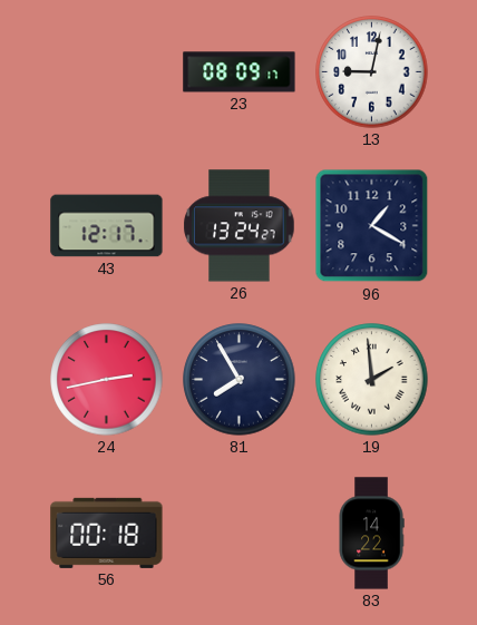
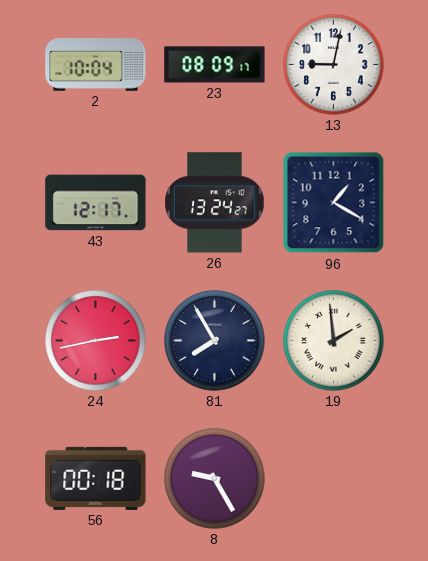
2: none -> 10:04
8: none -> 9:25
83: 14:22 -> none
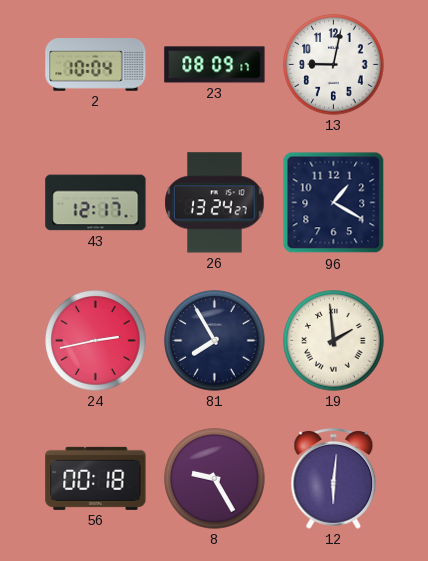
12: none -> 6:01
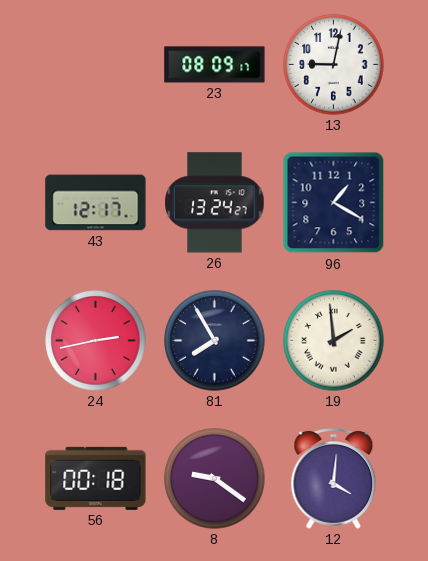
2: 10:04 -> none
8: 9:25 -> 9:21
12: 6:01 -> 4:01
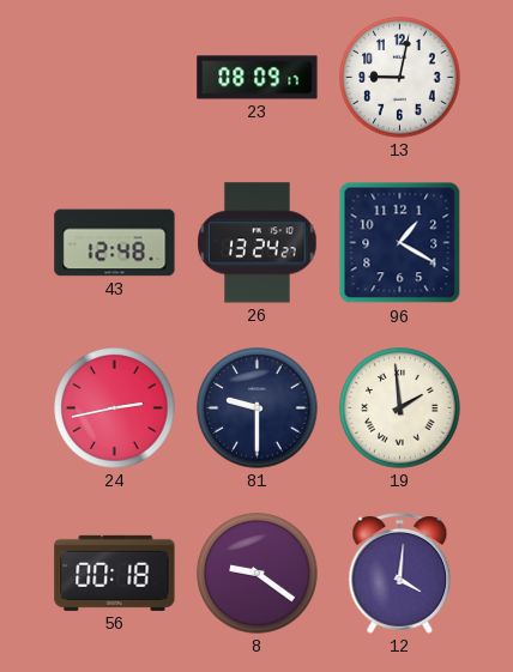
43: 12:17 -> 12:48
81: 7:55 -> 9:30
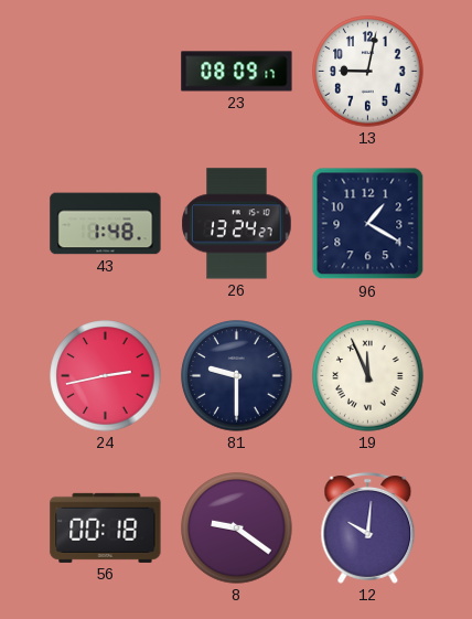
43: 12:48 -> 1:48
19: 1:59 -> 11:56
12: 4:01 -> 10:01
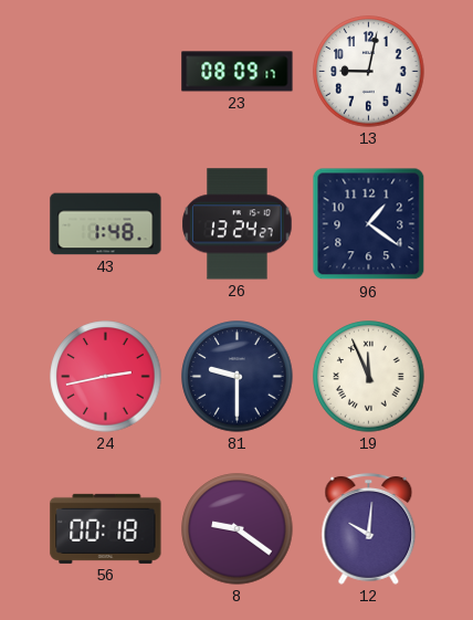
96: 1:20 -> 1:21
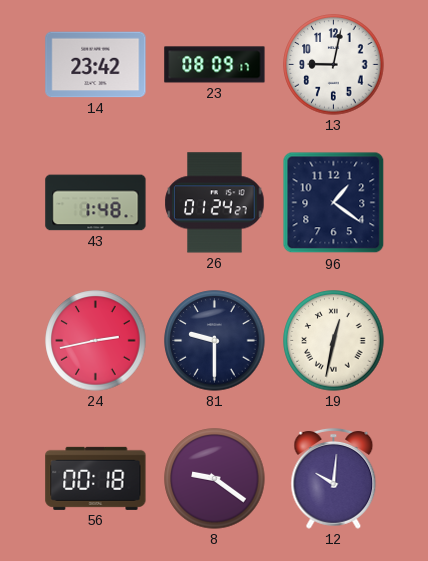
14: none -> 23:42
26: 13:24 -> 01:24
19: 11:56 -> 12:32
